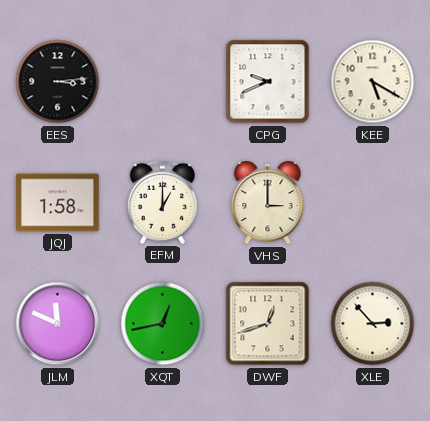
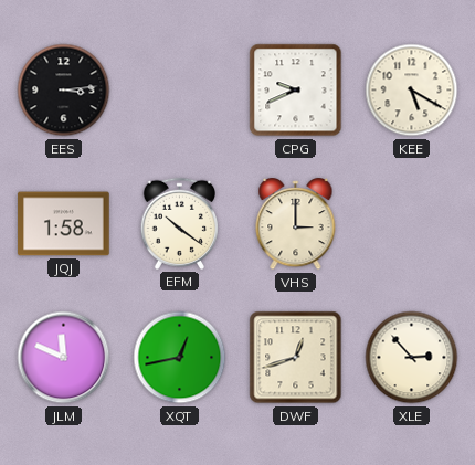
EFM: 1:00 -> 10:21
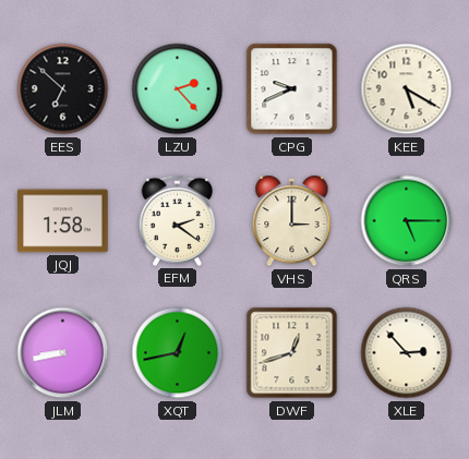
EES: 3:14 -> 6:52
LZU: none -> 2:23
EFM: 10:21 -> 2:21
QRS: none -> 5:15
JLM: 11:49 -> 8:43
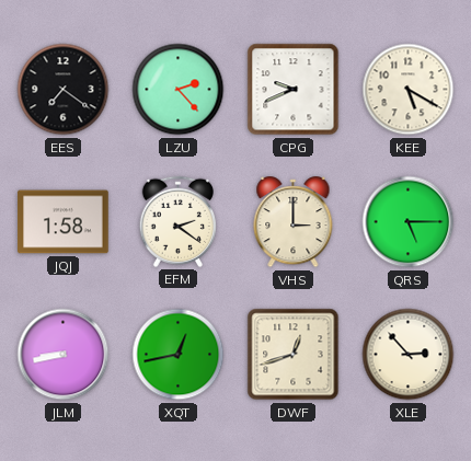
EES: 6:52 -> 7:21
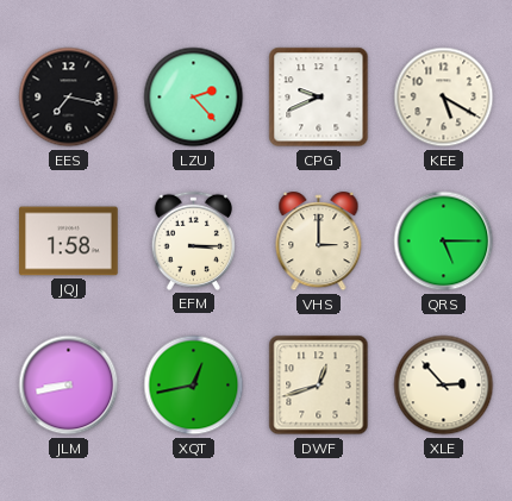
EES: 7:21 -> 7:17
EFM: 2:21 -> 3:15
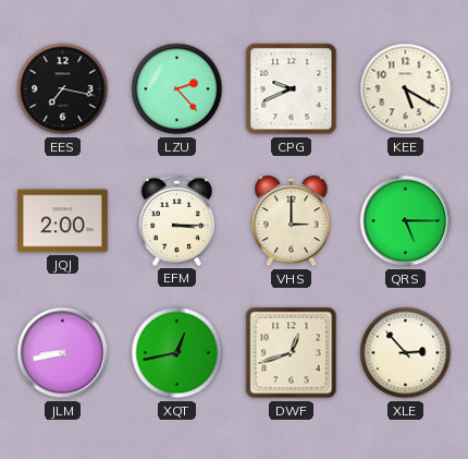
JQJ: 1:58 -> 2:00
